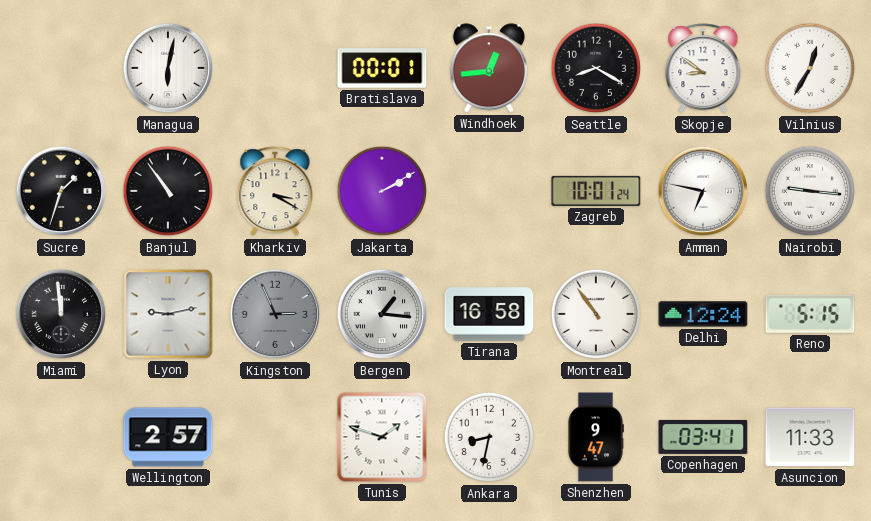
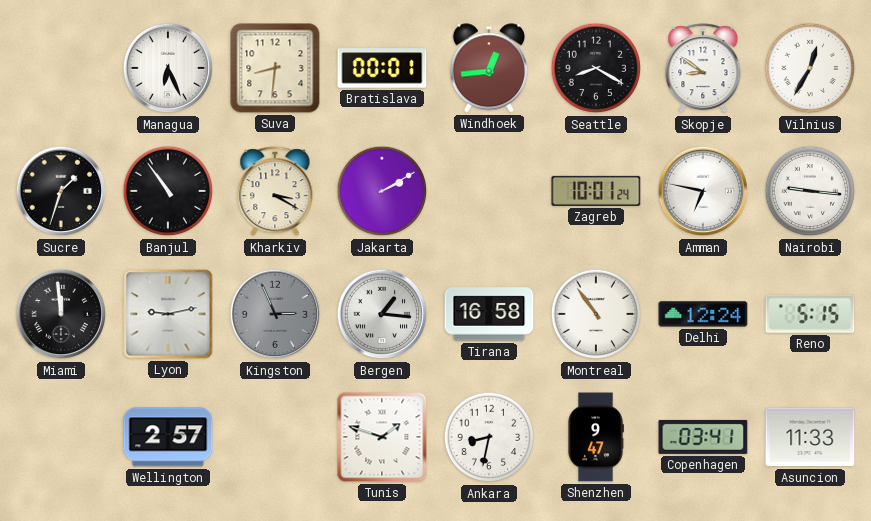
Managua: 6:02 -> 6:26
Suva: none -> 8:31
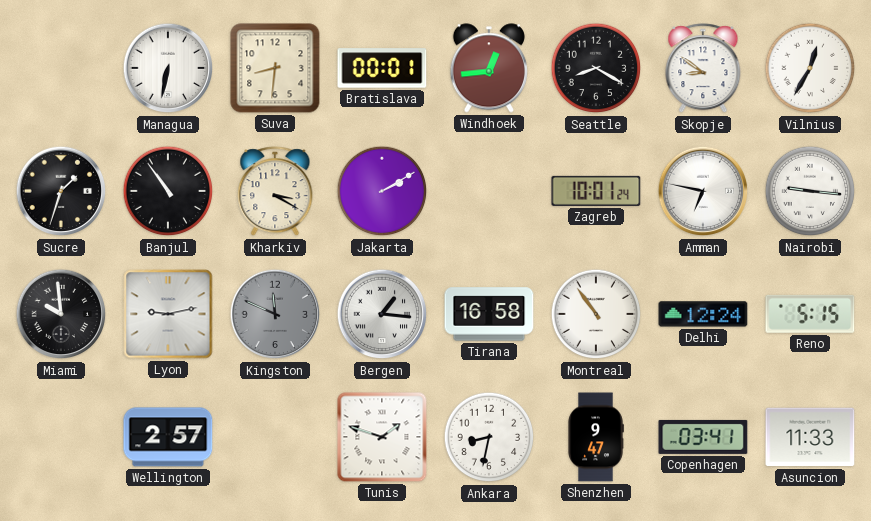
Managua: 6:26 -> 6:32
Miami: 11:59 -> 9:59
Kingston: 2:56 -> 11:49
